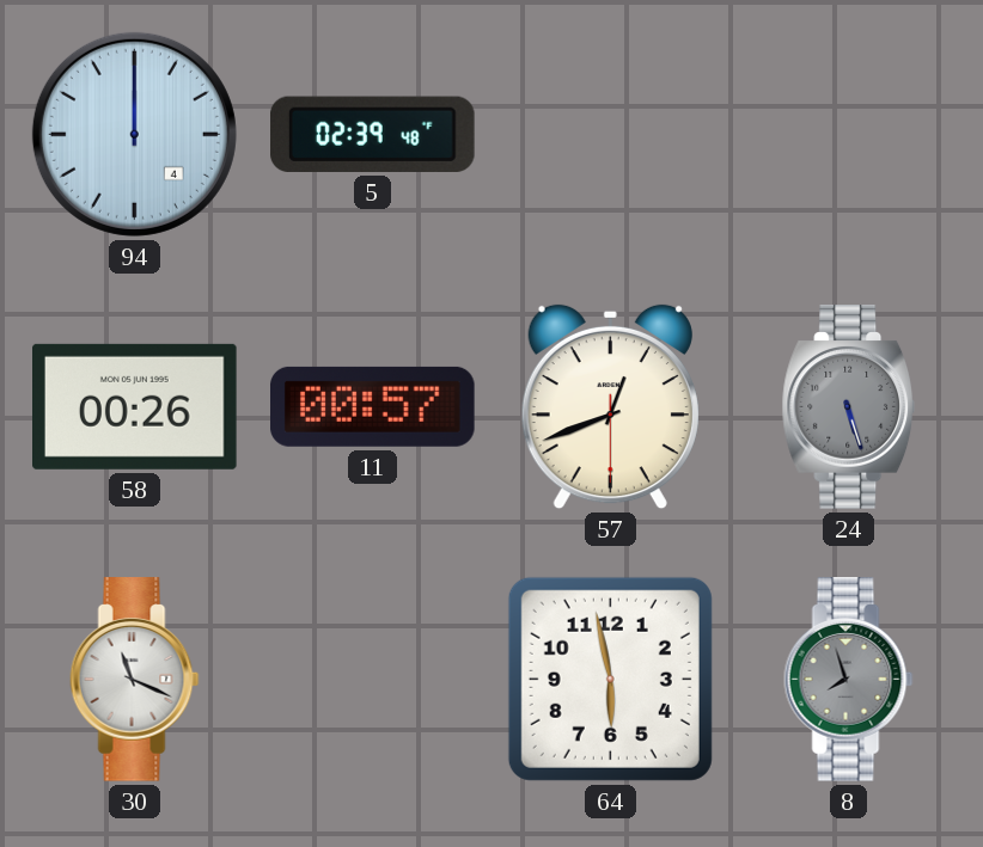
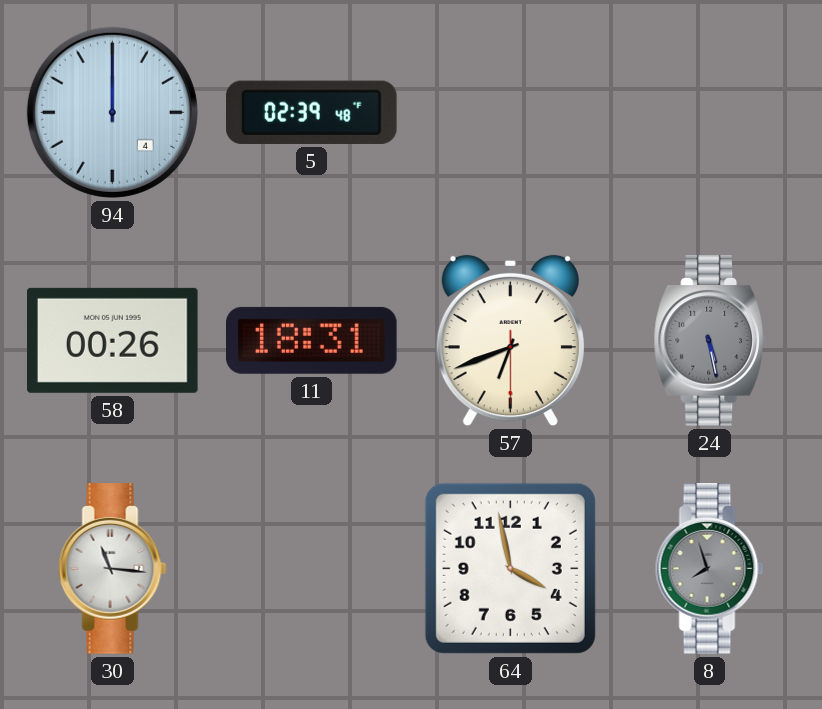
11: 00:57 -> 18:31
57: 12:41 -> 6:41
24: 5:27 -> 5:28
30: 11:19 -> 11:16
64: 5:58 -> 3:58
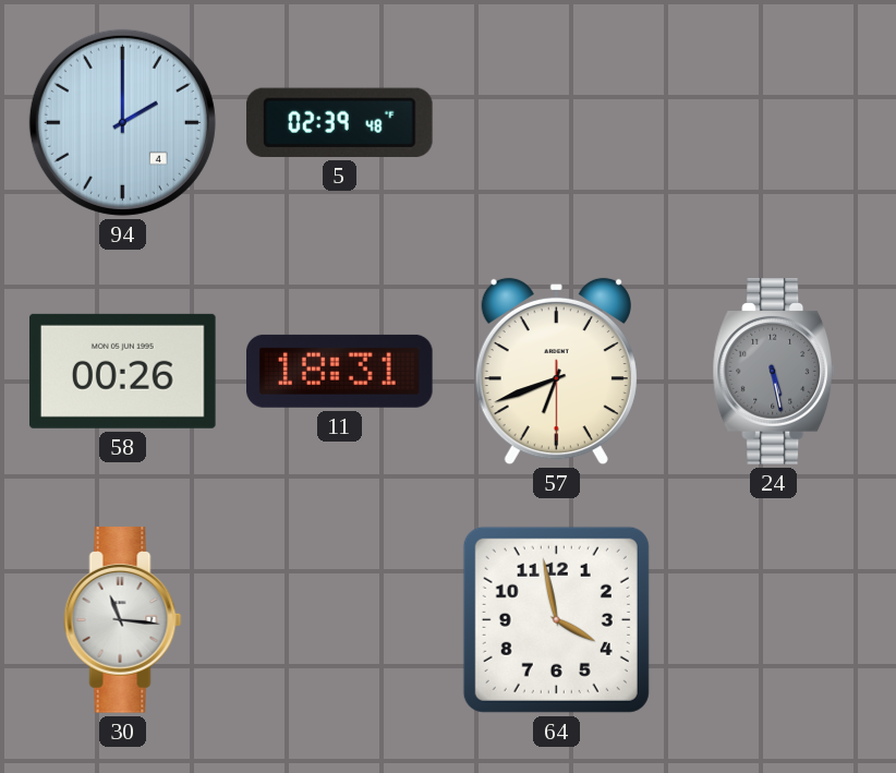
94: 12:00 -> 2:00
8: 7:57 -> none
